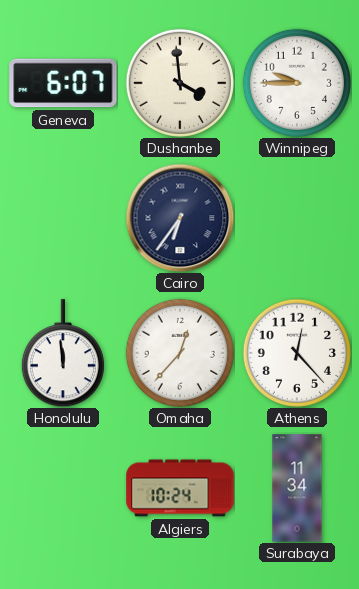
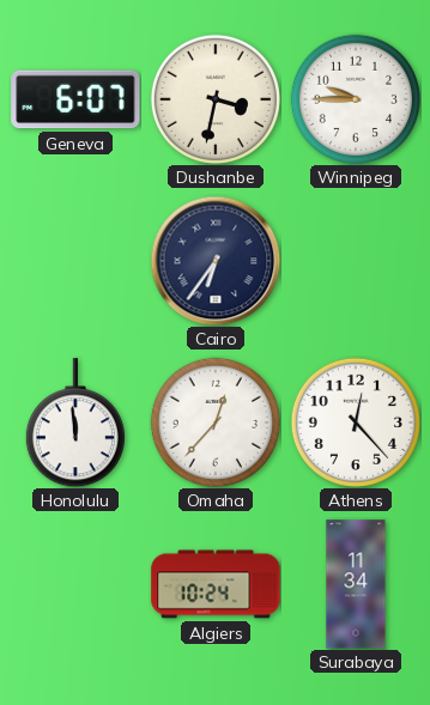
Dushanbe: 3:59 -> 3:32
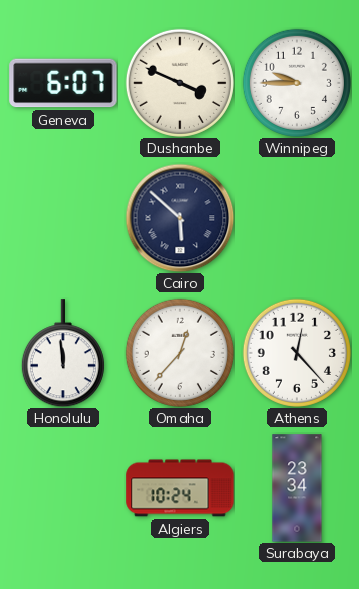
Dushanbe: 3:32 -> 3:49
Cairo: 6:36 -> 5:52
Surabaya: 11:34 -> 23:34
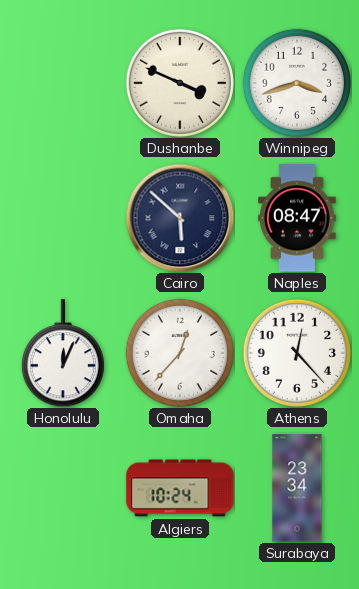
Geneva: 6:07 -> none
Winnipeg: 9:45 -> 3:42
Naples: none -> 08:47
Honolulu: 11:59 -> 12:04
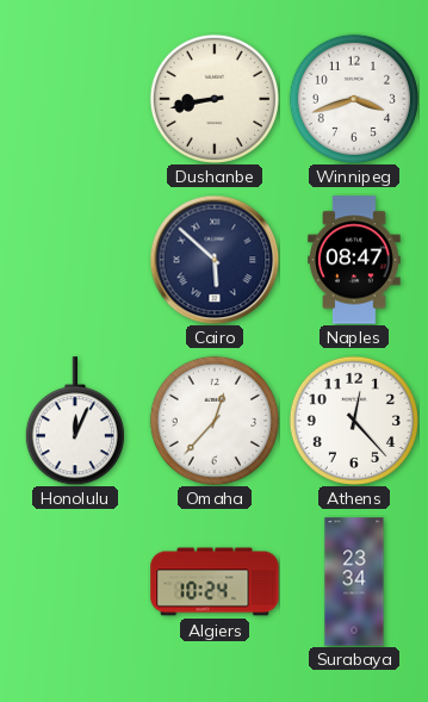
Dushanbe: 3:49 -> 8:43
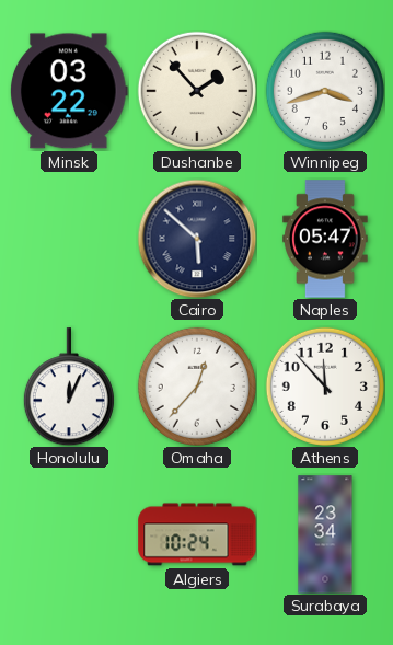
Minsk: none -> 03:22
Dushanbe: 8:43 -> 1:53
Naples: 08:47 -> 05:47
Athens: 12:23 -> 11:53
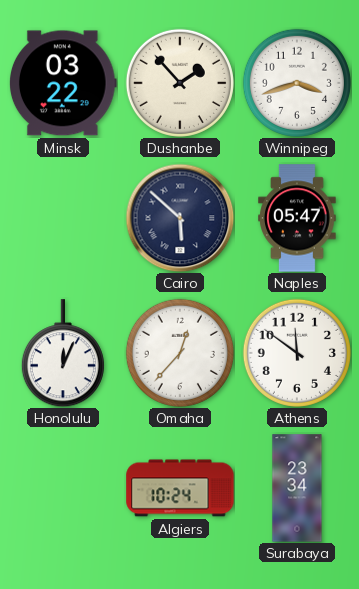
Athens: 11:53 -> 11:51
